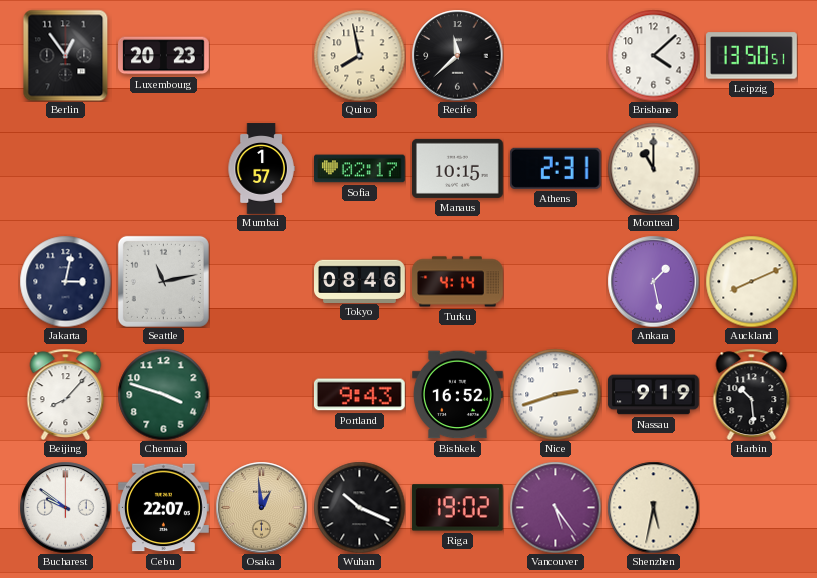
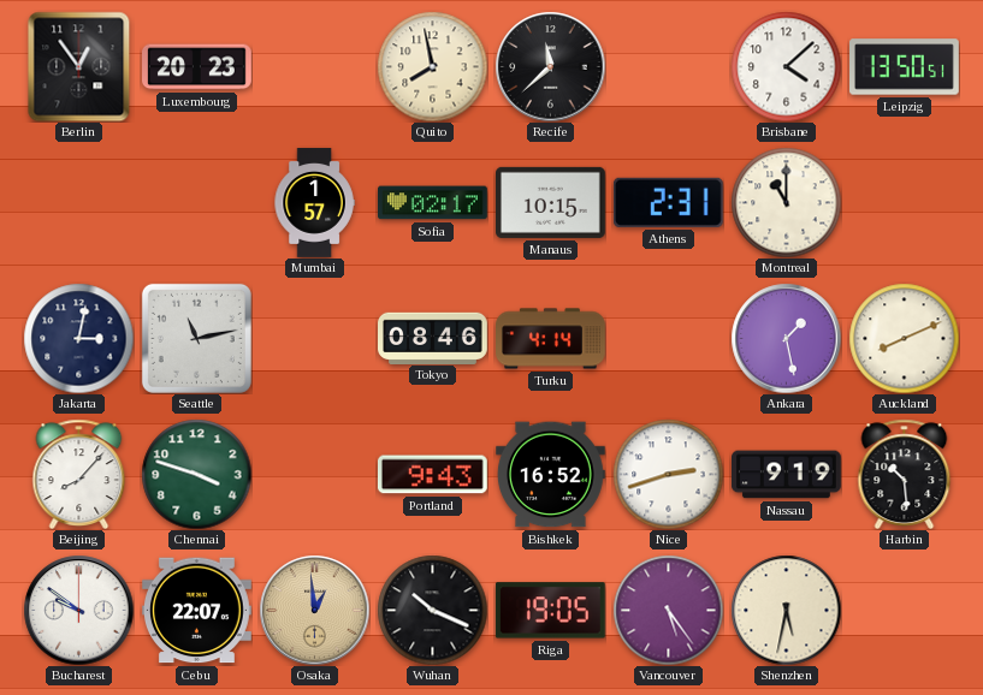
Riga: 19:02 -> 19:05
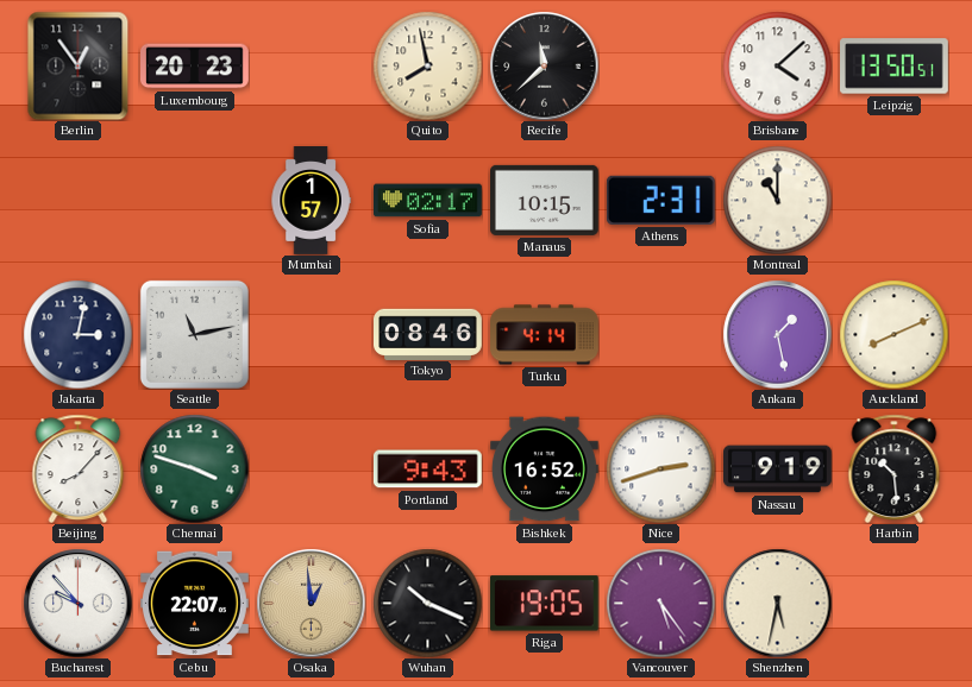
Bucharest: 9:51 -> 9:53
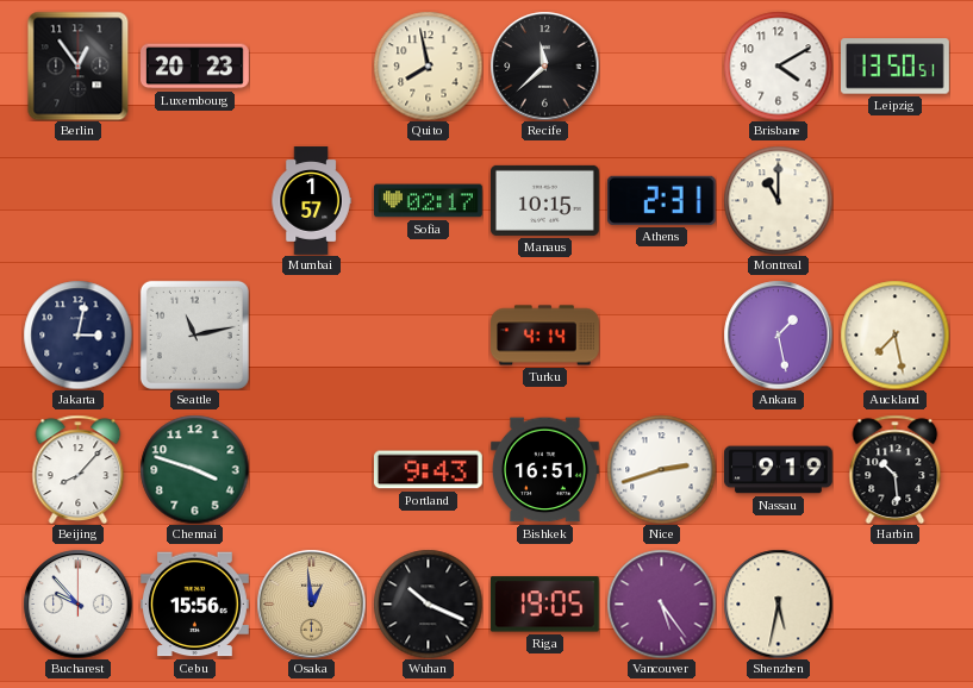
Brisbane: 4:08 -> 4:10
Tokyo: 08:46 -> none
Auckland: 8:11 -> 7:28
Bishkek: 16:52 -> 16:51
Cebu: 22:07 -> 15:56
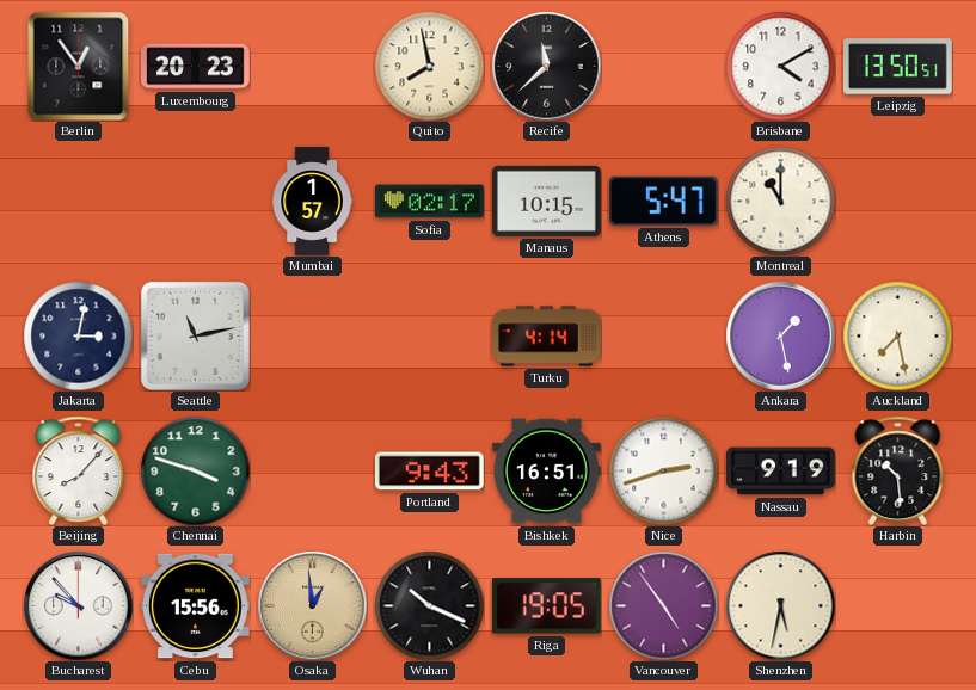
Athens: 2:31 -> 5:47
Vancouver: 5:24 -> 4:54
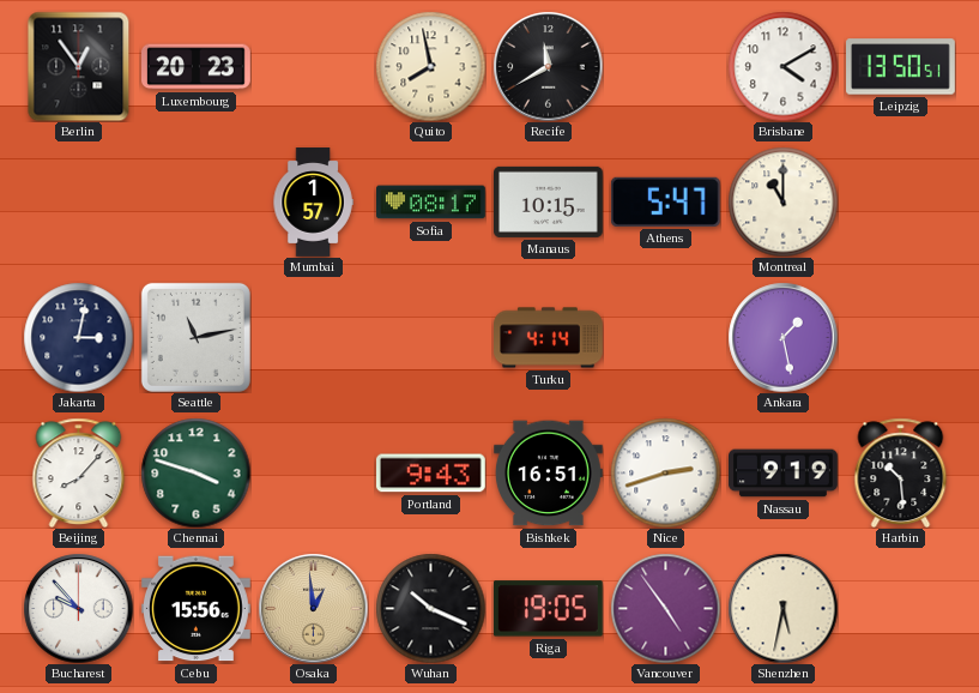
Recife: 11:38 -> 11:40
Sofia: 02:17 -> 08:17
Auckland: 7:28 -> none
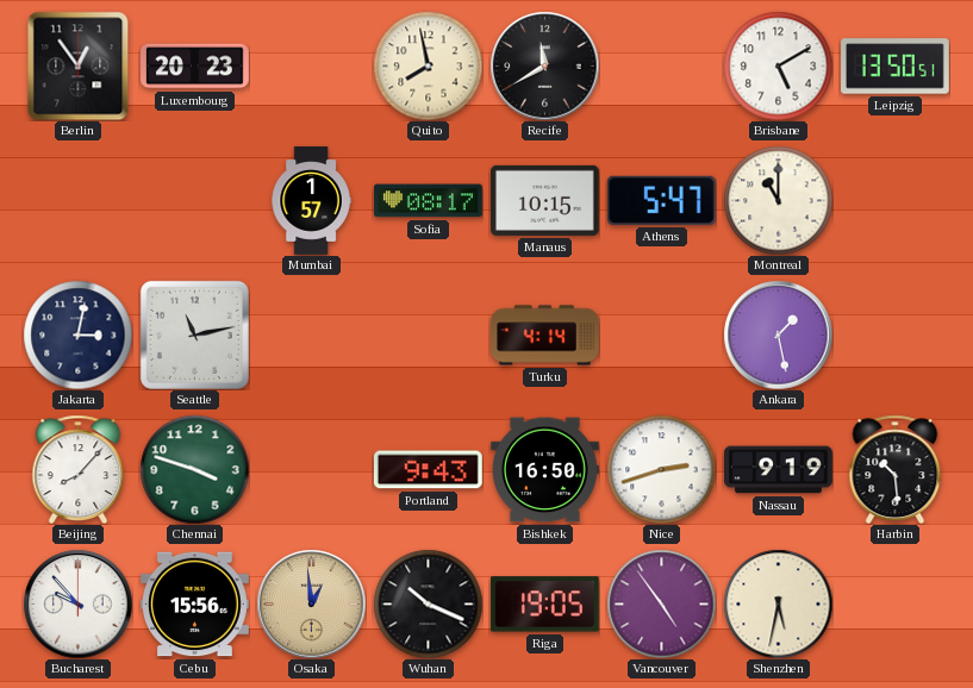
Brisbane: 4:10 -> 5:10
Bishkek: 16:51 -> 16:50
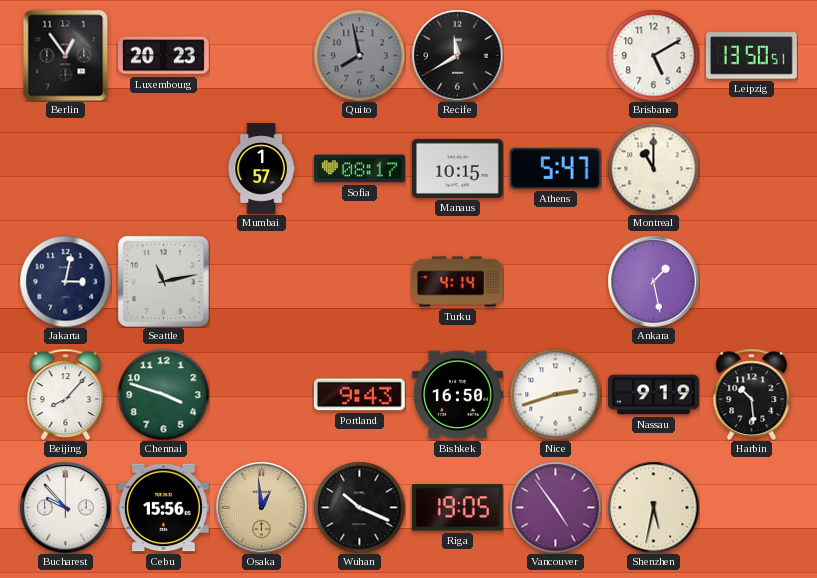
Quito dial: cream -> grey
